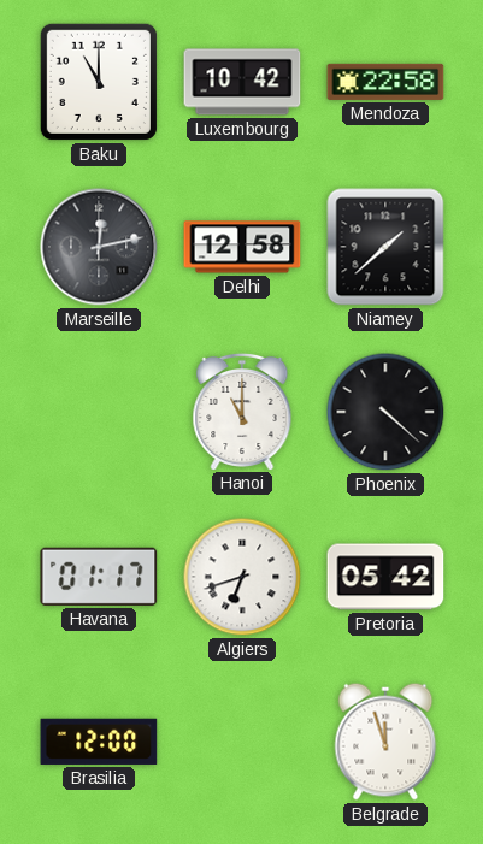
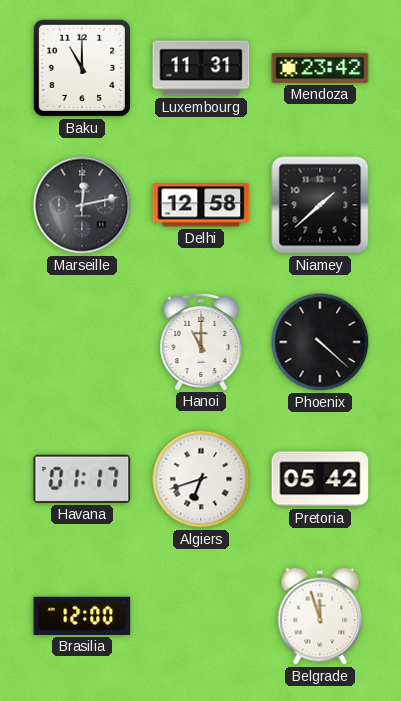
Luxembourg: 10:42 -> 11:31
Mendoza: 22:58 -> 23:42
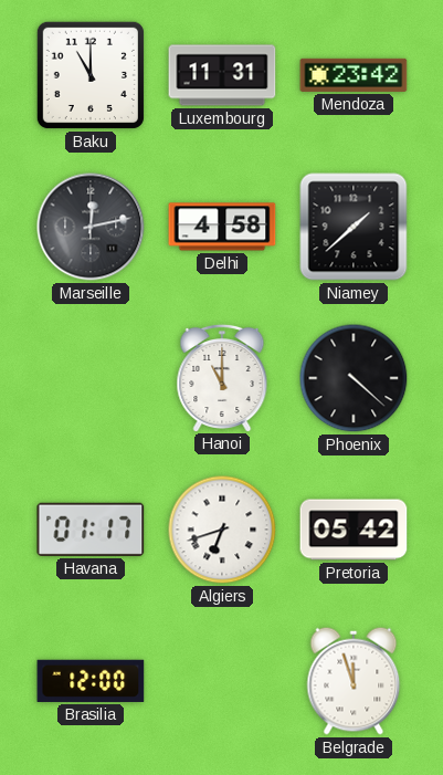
Delhi: 12:58 -> 4:58
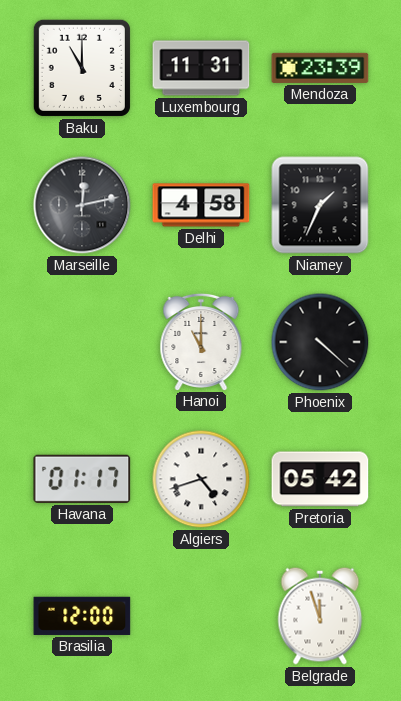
Mendoza: 23:42 -> 23:39
Niamey: 1:38 -> 1:34
Algiers: 6:42 -> 4:42
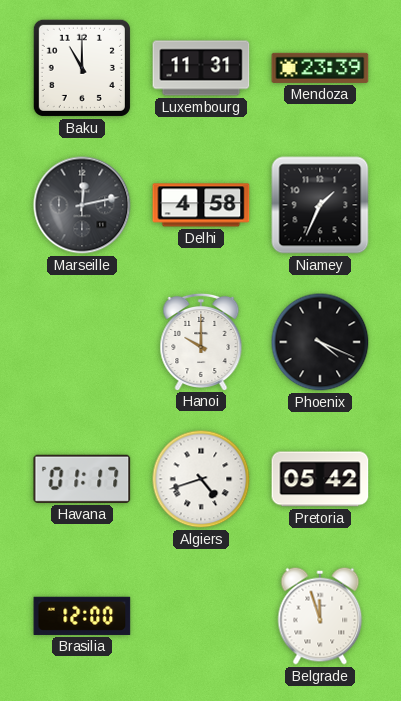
Hanoi: 11:00 -> 10:00
Phoenix: 4:22 -> 4:19
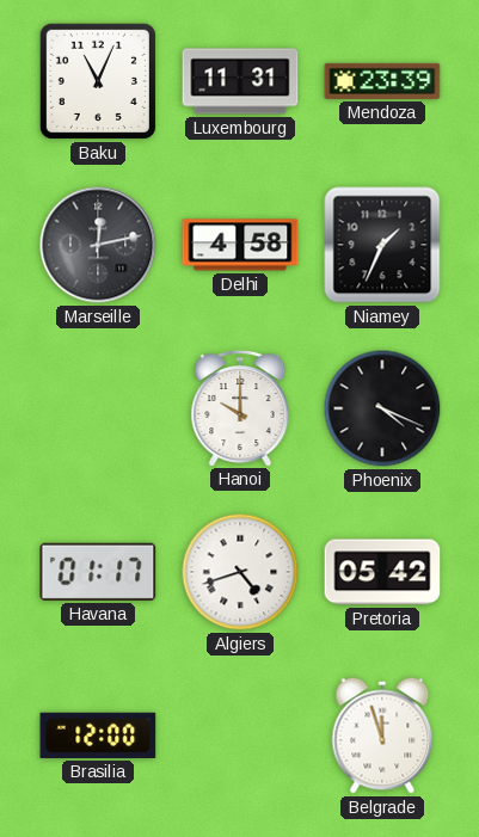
Baku: 11:00 -> 11:04
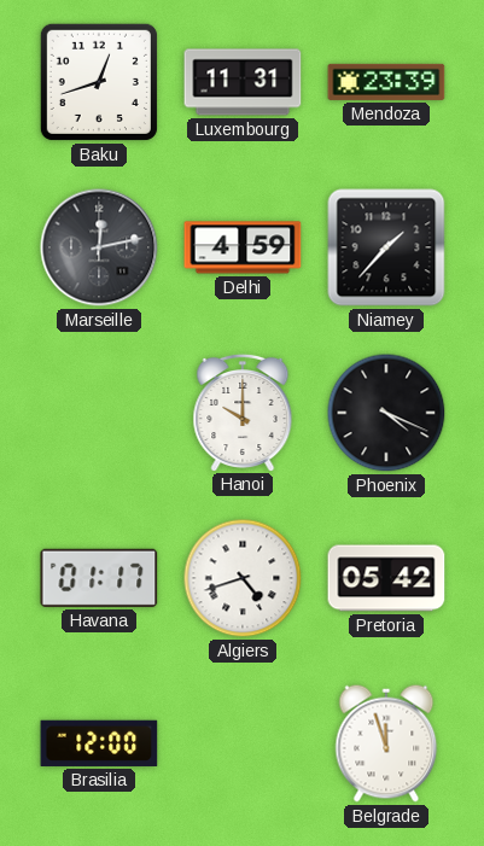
Baku: 11:04 -> 12:42
Delhi: 4:58 -> 4:59
Niamey: 1:34 -> 1:37
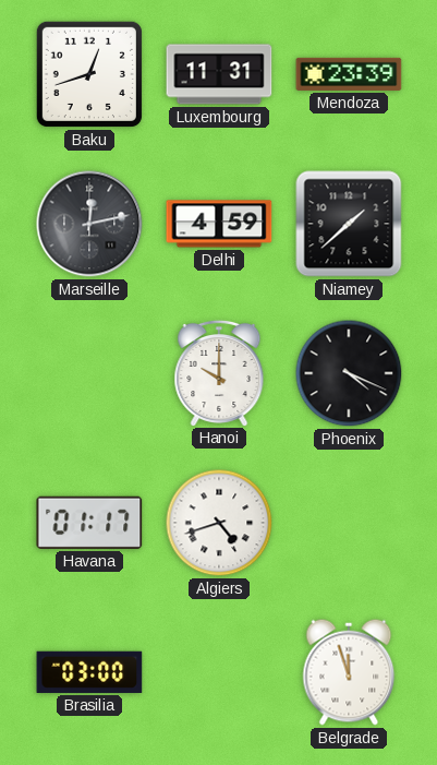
Niamey: 1:37 -> 1:38
Pretoria: 05:42 -> none
Brasilia: 12:00 -> 03:00
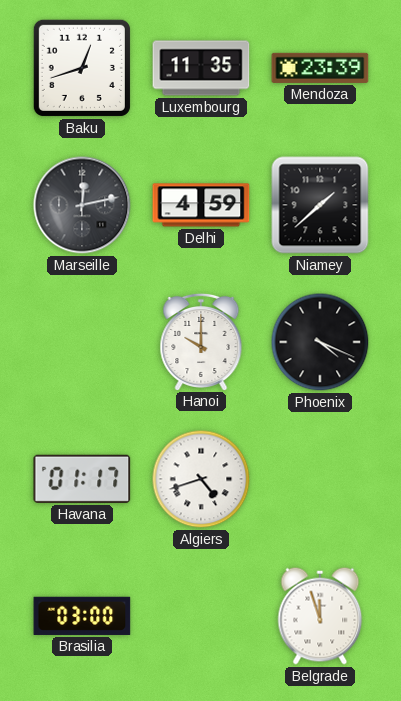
Luxembourg: 11:31 -> 11:35
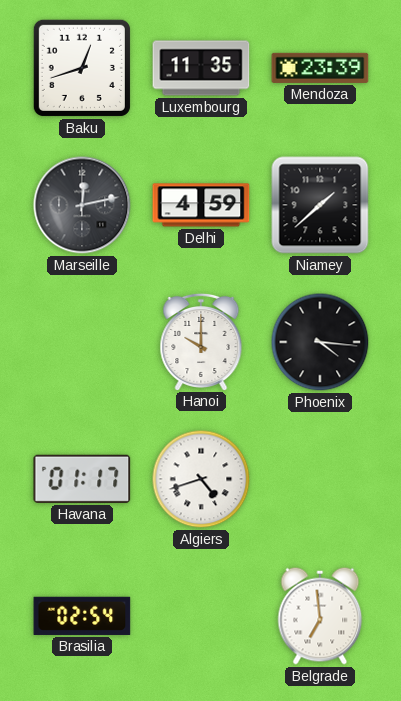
Phoenix: 4:19 -> 4:16
Brasilia: 03:00 -> 02:54
Belgrade: 11:57 -> 6:59
